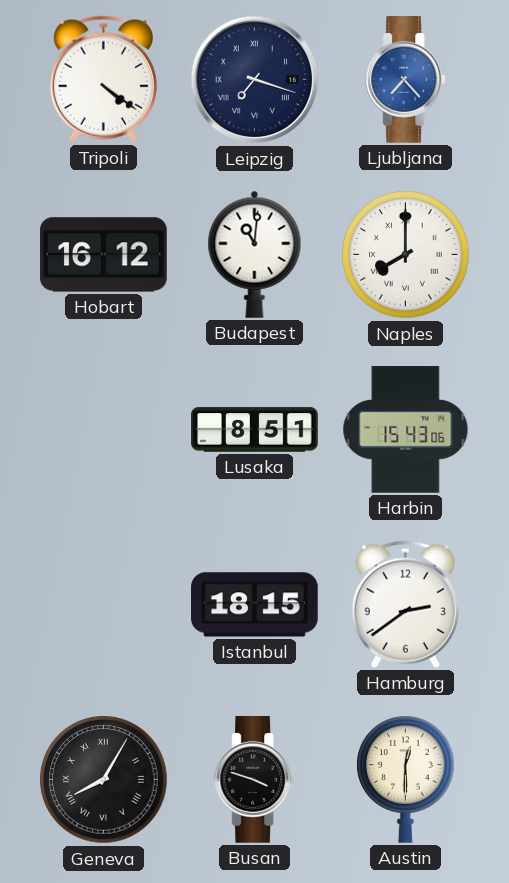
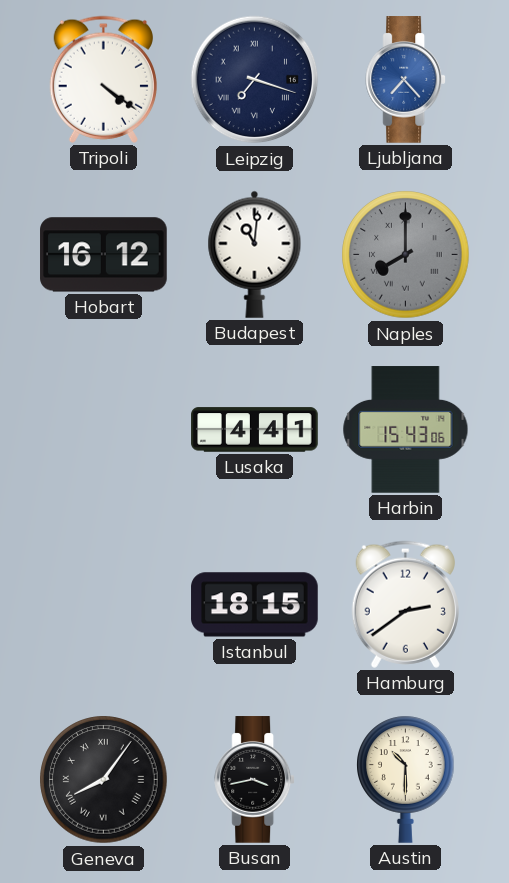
Naples dial: white -> grey
Lusaka: 8:51 -> 4:41
Geneva: 8:05 -> 8:06
Busan: 3:48 -> 3:43
Austin: 12:30 -> 10:30
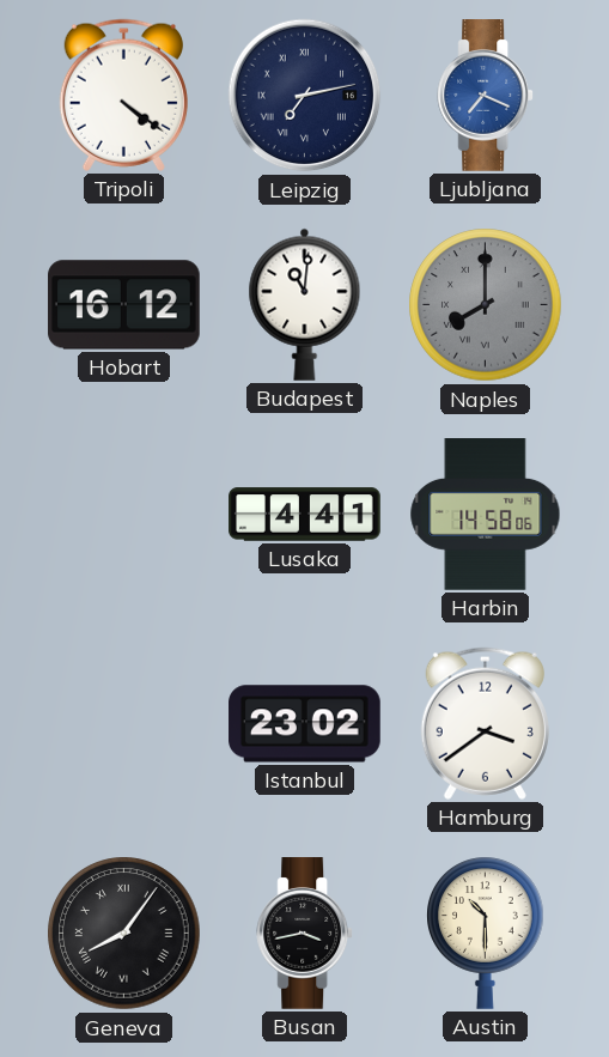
Leipzig: 7:18 -> 7:13
Ljubljana: 7:23 -> 7:19
Harbin: 15:43 -> 14:58
Istanbul: 18:15 -> 23:02
Hamburg: 2:39 -> 3:39
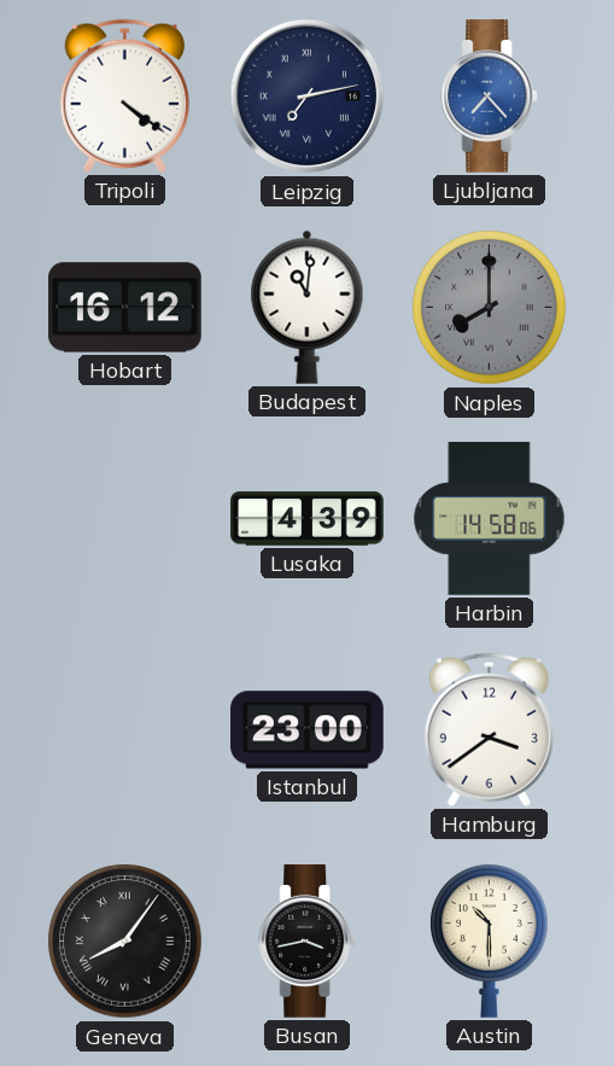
Ljubljana: 7:19 -> 7:23
Lusaka: 4:41 -> 4:39
Istanbul: 23:02 -> 23:00
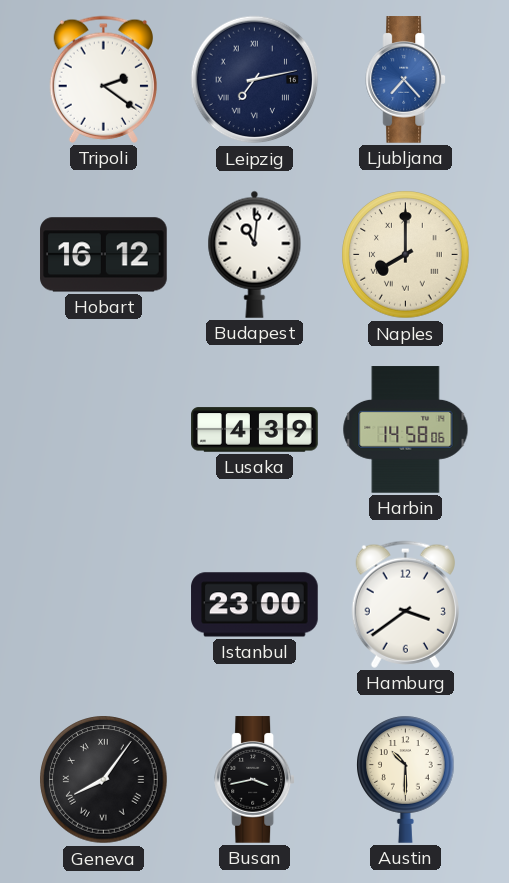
Tripoli: 4:21 -> 2:21
Naples dial: grey -> cream
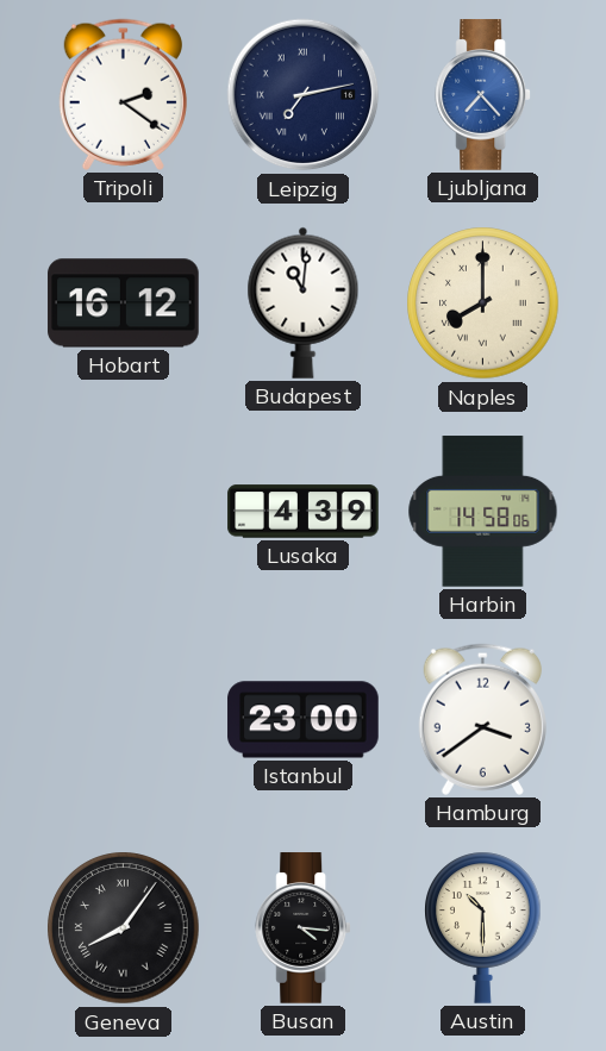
Busan: 3:43 -> 4:16
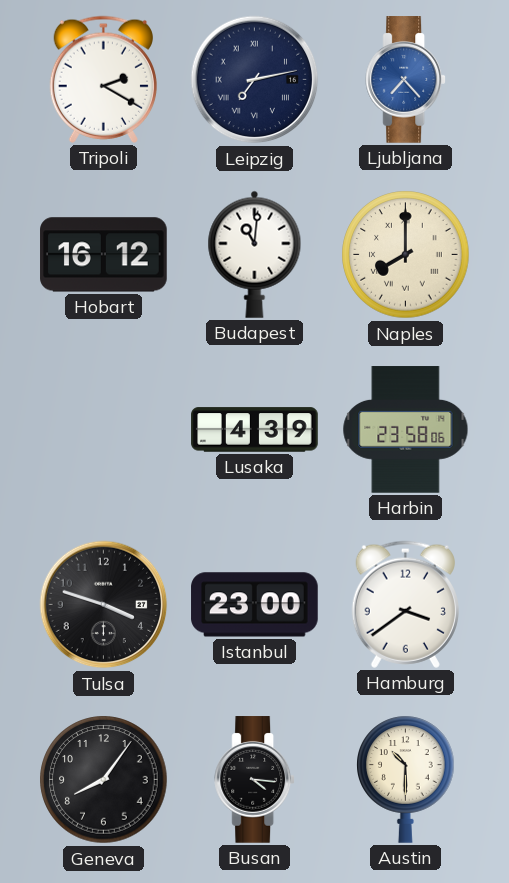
Tripoli: 2:21 -> 2:20
Harbin: 14:58 -> 23:58
Tulsa: none -> 3:48
Geneva numerals: Roman -> Arabic
